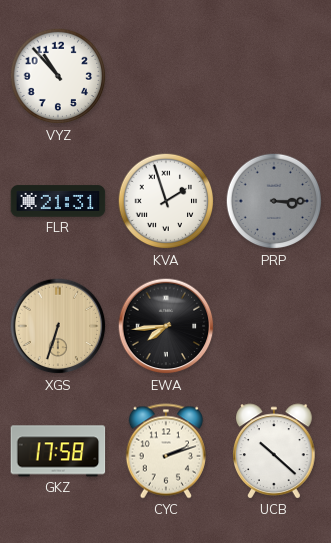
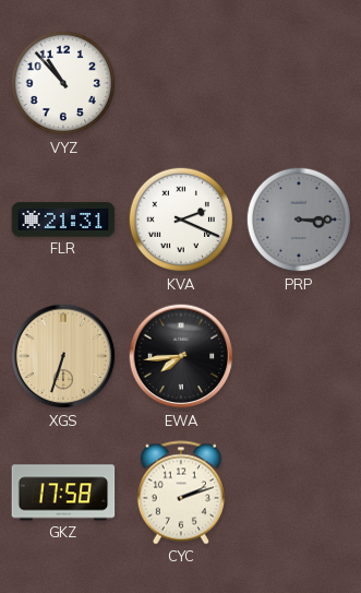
KVA: 1:57 -> 2:19
UCB: 10:22 -> none
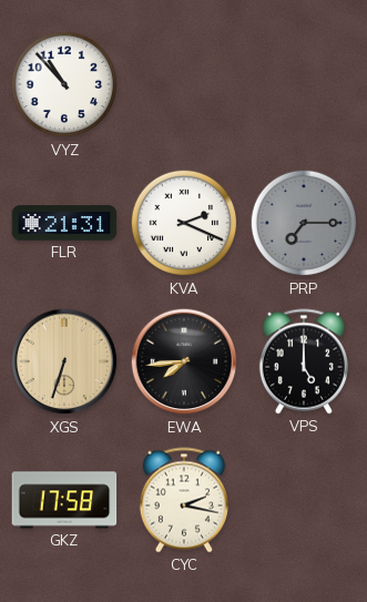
PRP: 3:15 -> 7:15
VPS: none -> 5:00
CYC: 2:12 -> 2:17
